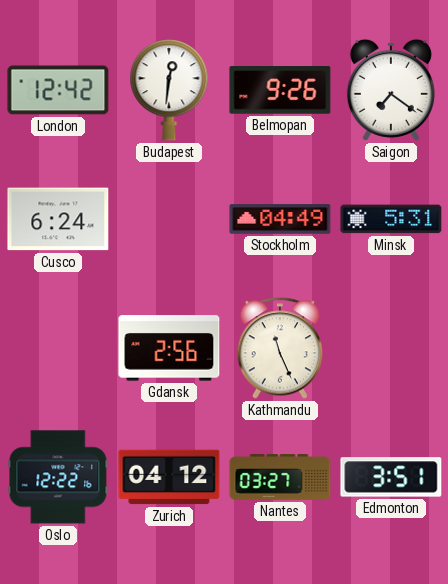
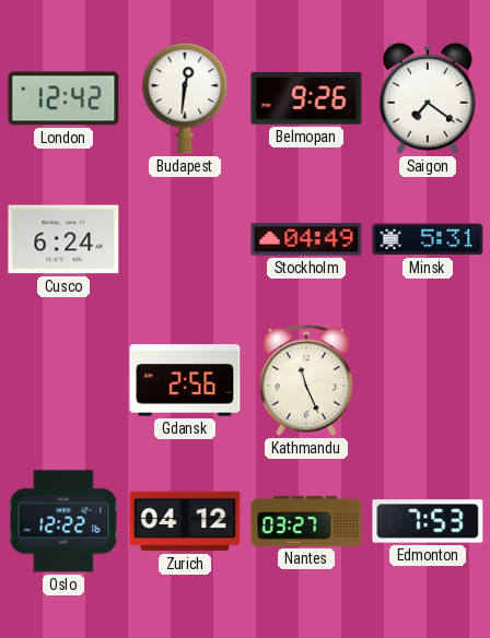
Edmonton: 3:51 -> 7:53
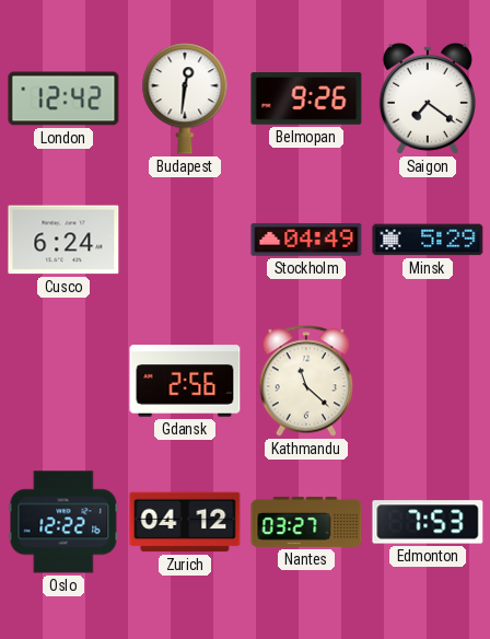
Minsk: 5:31 -> 5:29
Kathmandu: 11:26 -> 11:22
